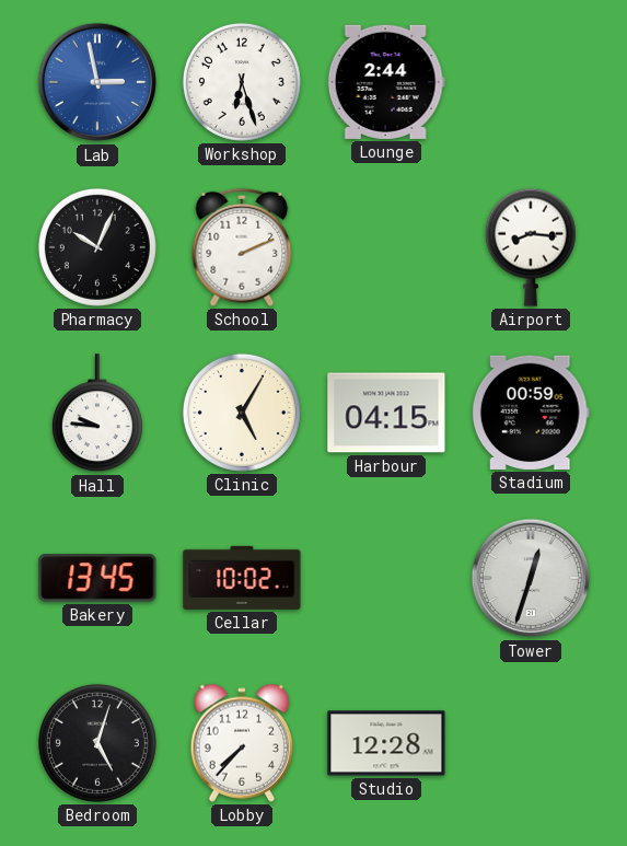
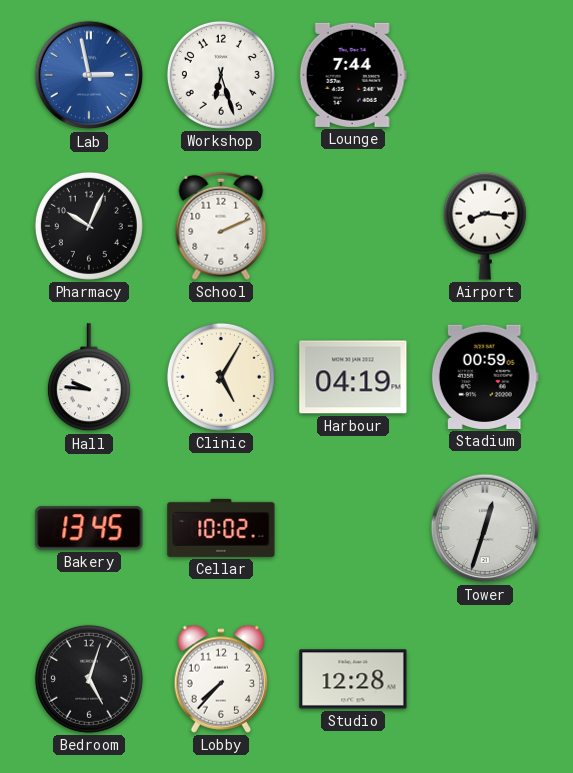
Lounge: 2:44 -> 7:44
Harbour: 04:15 -> 04:19
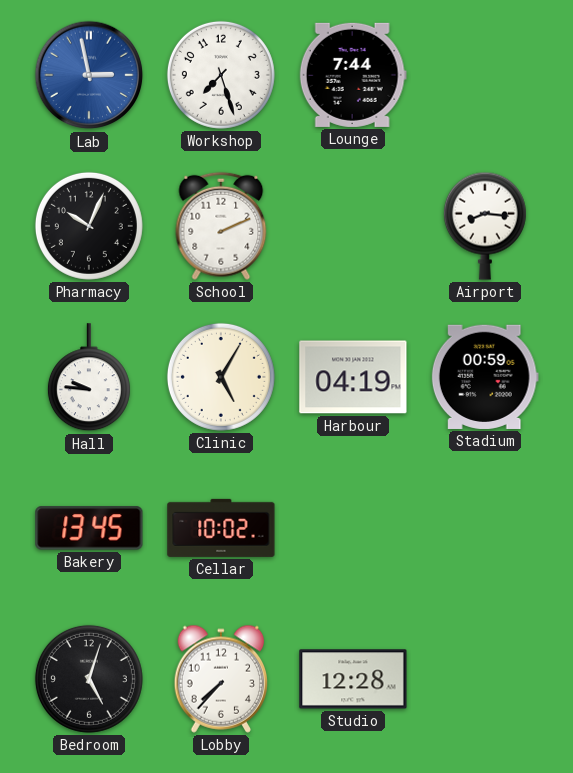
Workshop: 6:27 -> 7:27
Tower: 12:33 -> none
